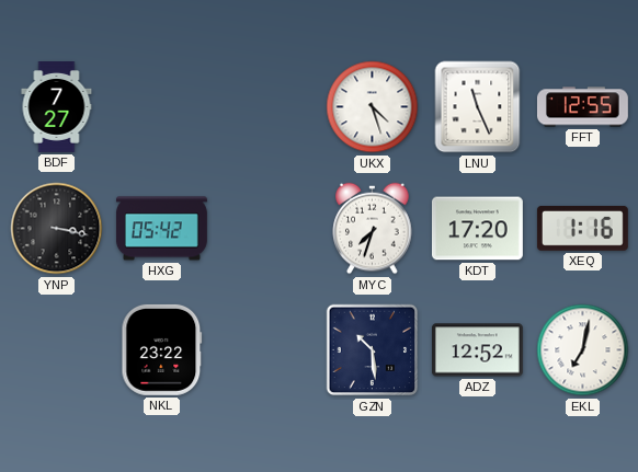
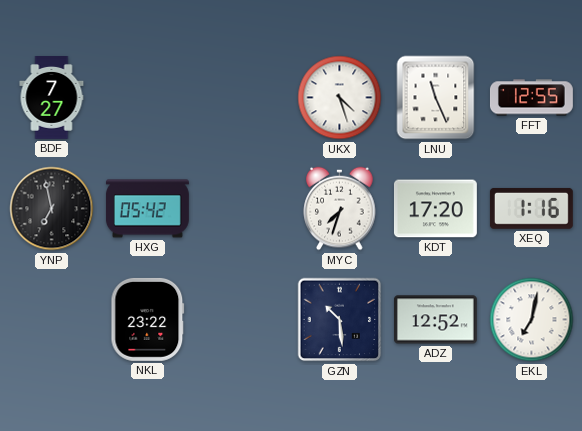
YNP: 3:17 -> 6:58
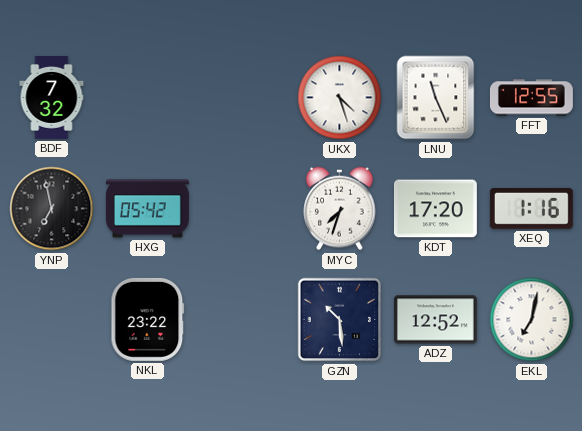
BDF: 7:27 -> 7:32
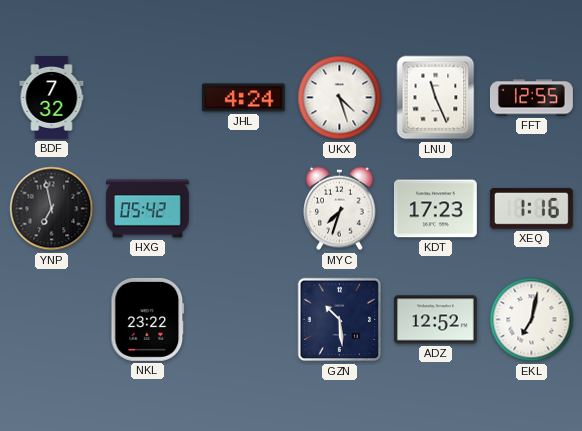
JHL: none -> 4:24
KDT: 17:20 -> 17:23
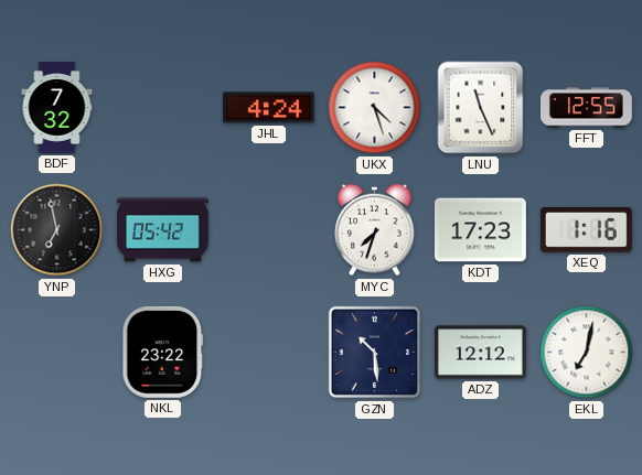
ADZ: 12:52 -> 12:12
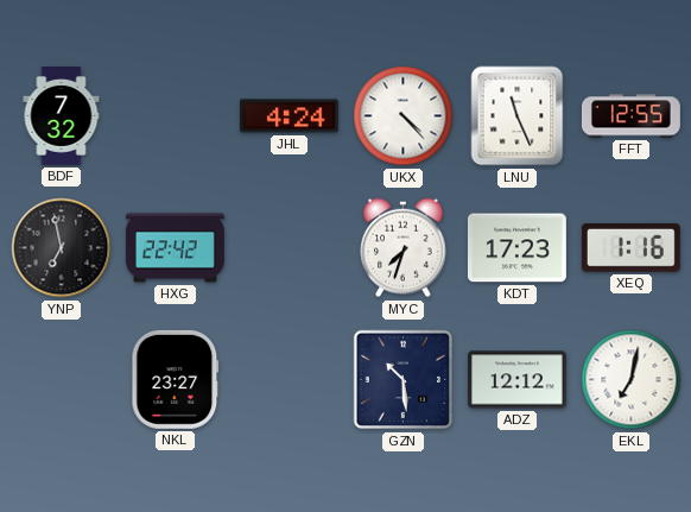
UKX: 4:27 -> 4:23
HXG: 05:42 -> 22:42
NKL: 23:22 -> 23:27
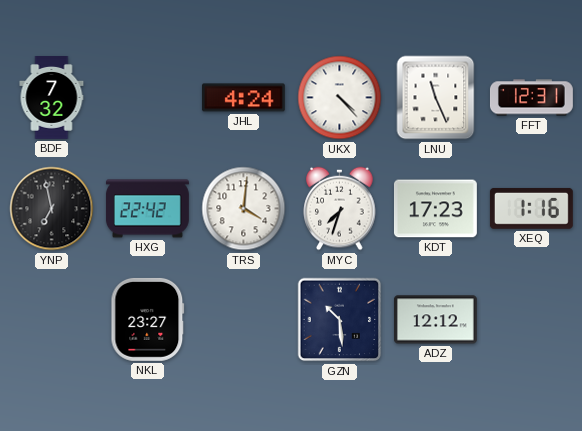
FFT: 12:55 -> 12:31
TRS: none -> 4:01
EKL: 7:02 -> none
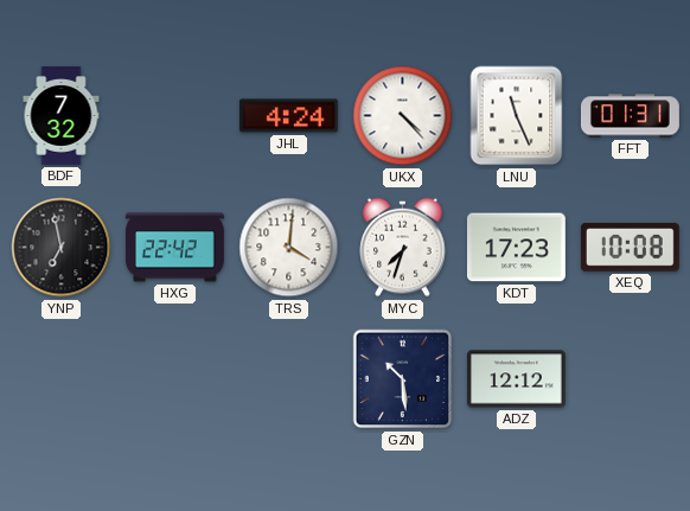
FFT: 12:31 -> 01:31
XEQ: 1:16 -> 10:08
NKL: 23:27 -> none
